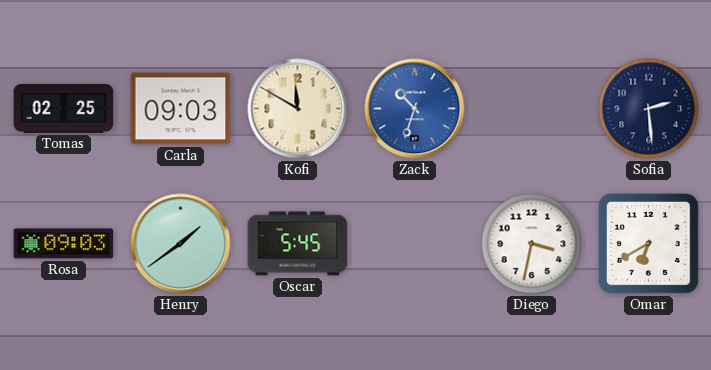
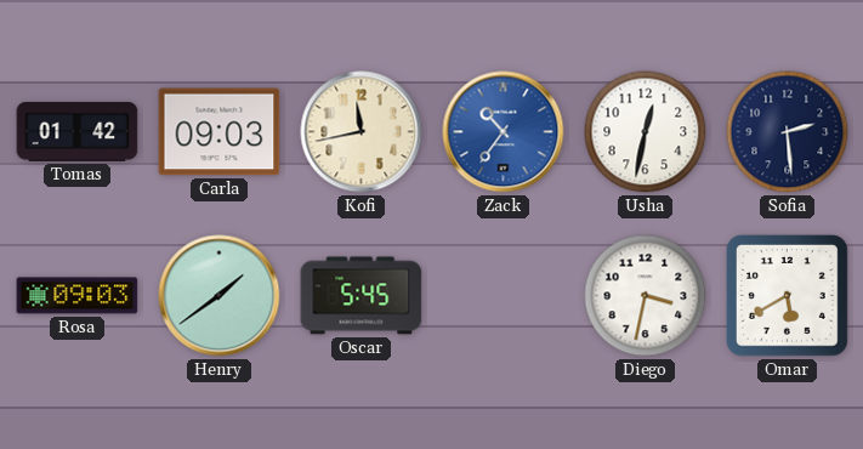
Tomas: 02:25 -> 01:42
Kofi: 11:50 -> 11:43
Zack: 10:33 -> 10:36
Usha: none -> 12:32
Omar: 6:40 -> 5:40
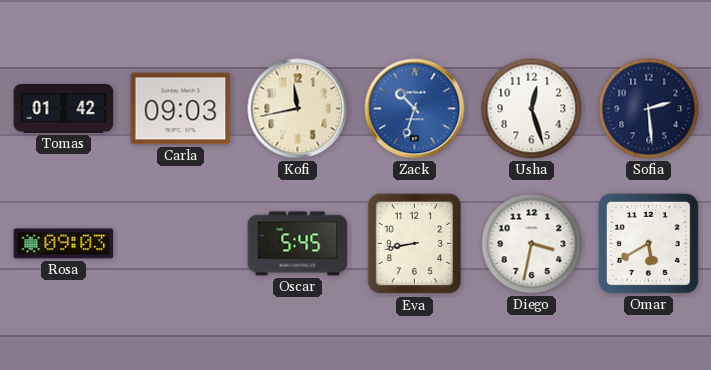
Zack: 10:36 -> 10:33
Usha: 12:32 -> 12:27
Henry: 1:39 -> none
Eva: none -> 8:43
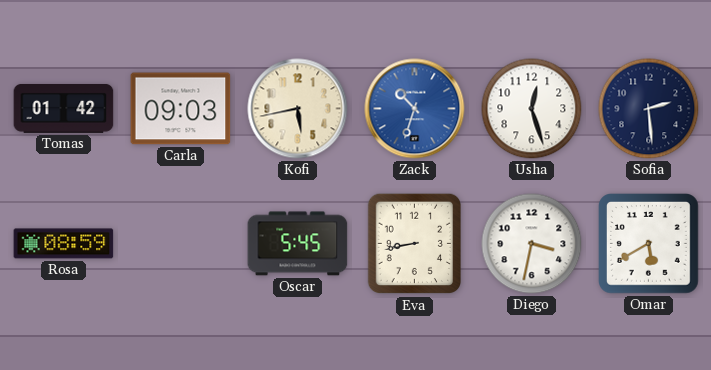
Kofi: 11:43 -> 5:43
Rosa: 09:03 -> 08:59
